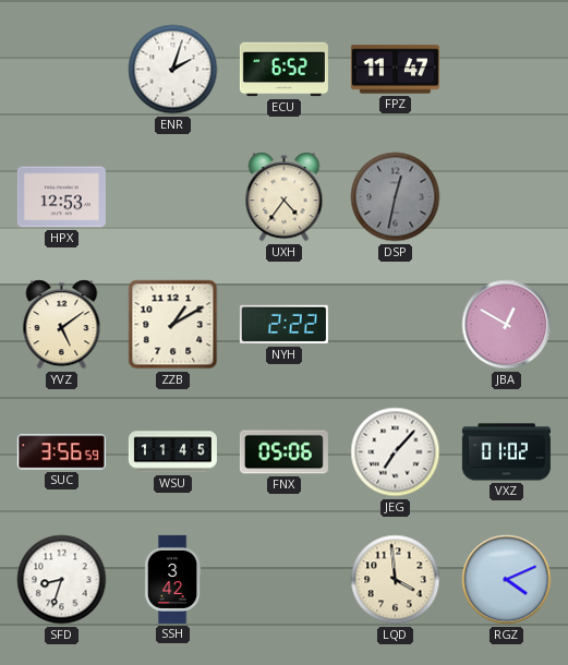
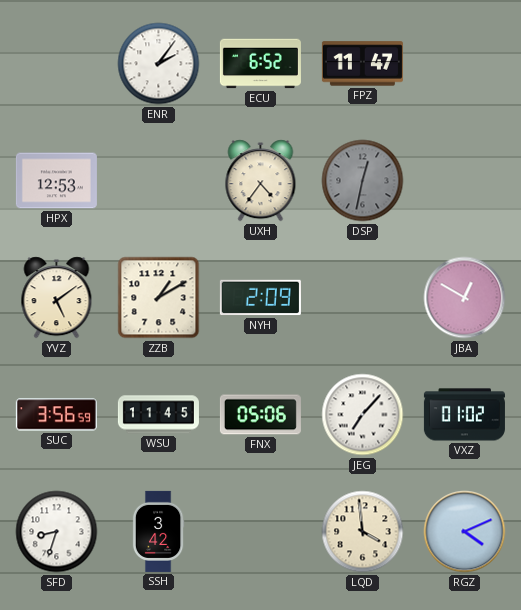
ENR: 2:03 -> 2:06
NYH: 2:22 -> 2:09
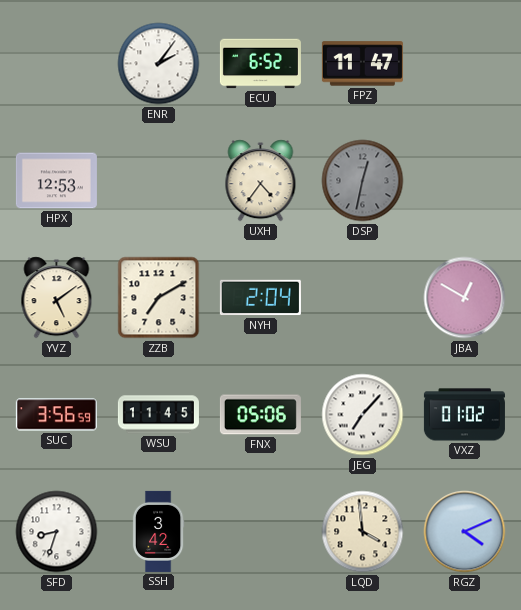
ZZB: 1:10 -> 7:10
NYH: 2:09 -> 2:04
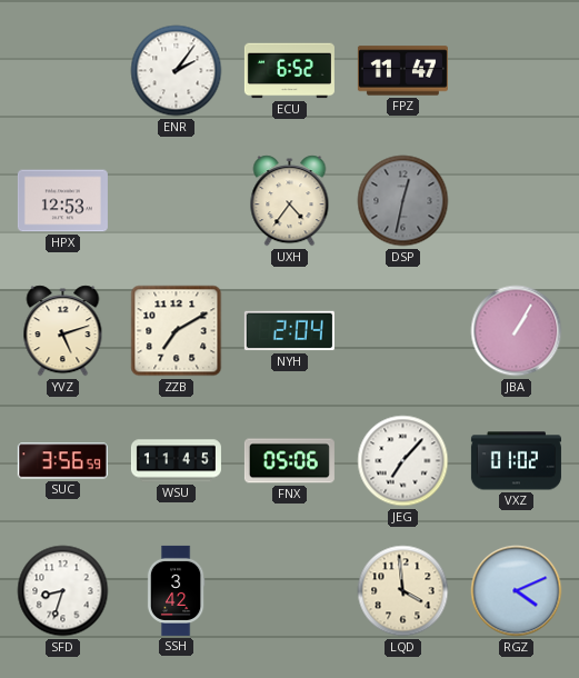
YVZ: 5:09 -> 5:12
JBA: 12:50 -> 1:05
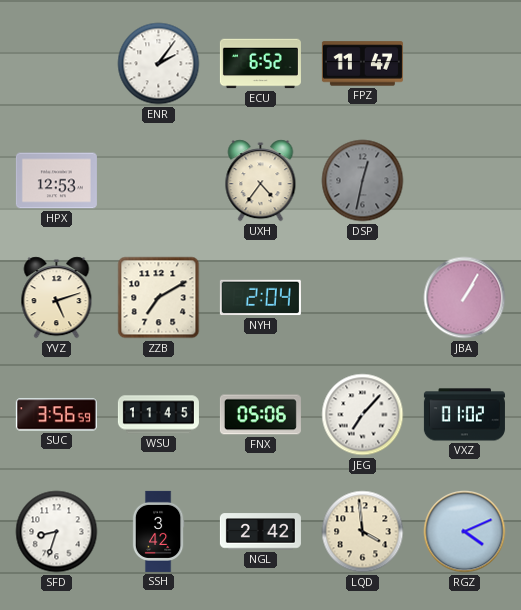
NGL: none -> 2:42
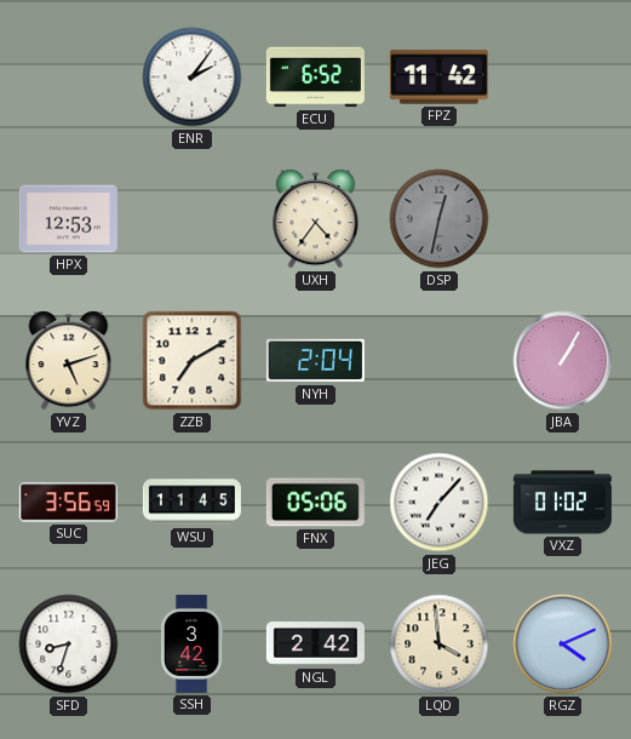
FPZ: 11:47 -> 11:42
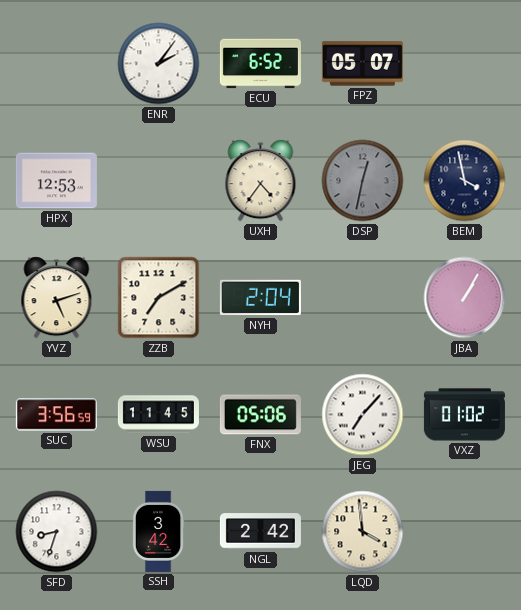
FPZ: 11:42 -> 05:07
BEM: none -> 3:58
RGZ: 4:11 -> none
